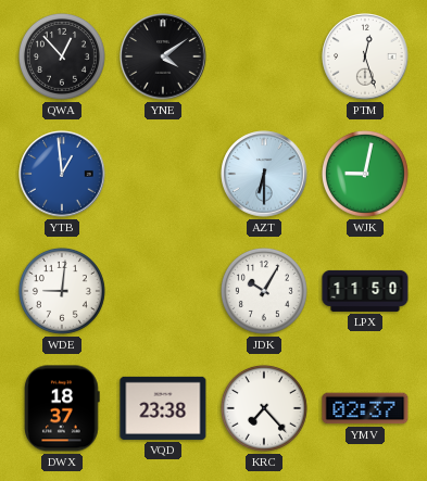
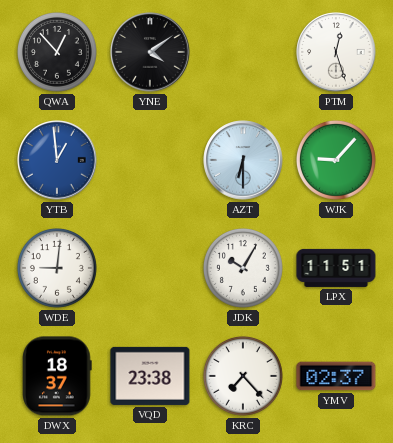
WJK: 9:02 -> 9:07
LPX: 11:50 -> 11:51
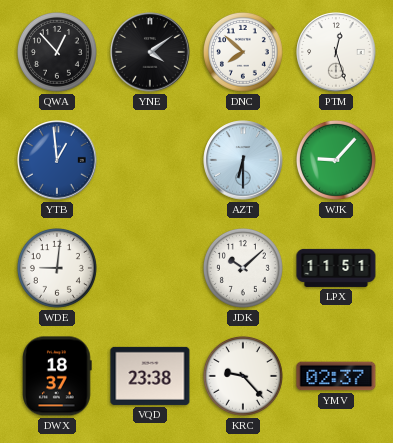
DNC: none -> 7:52
JDK: 10:05 -> 10:08
KRC: 7:23 -> 9:23
